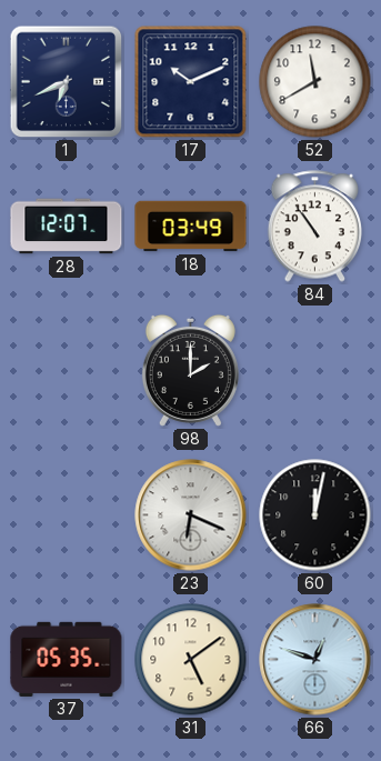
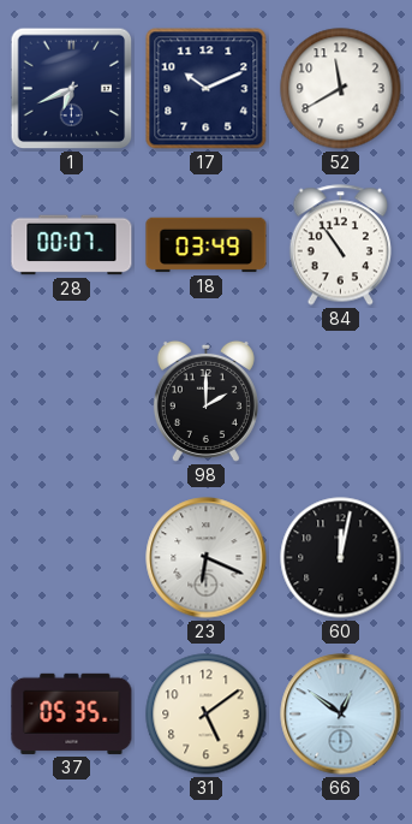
28: 12:07 -> 00:07
66: 12:48 -> 12:51
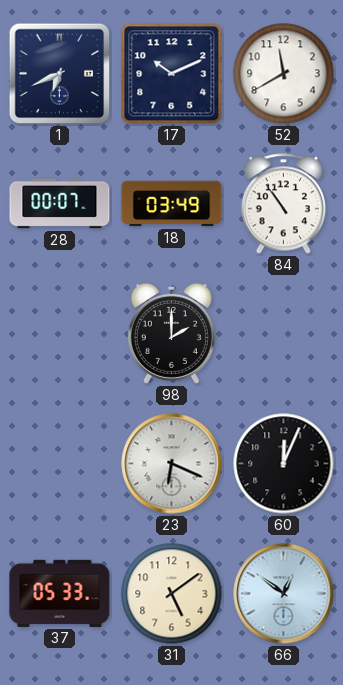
60: 12:02 -> 12:04
37: 05:35 -> 05:33
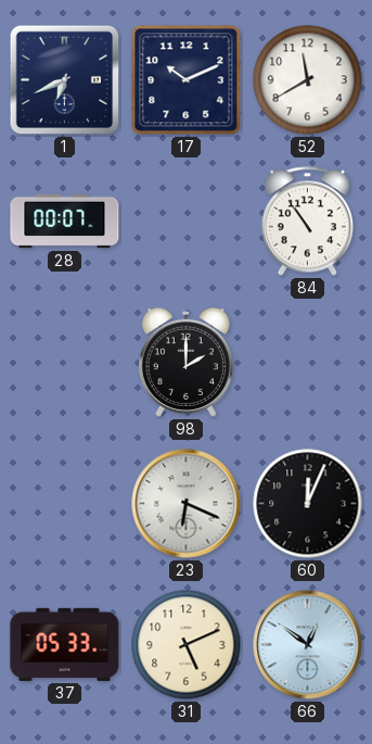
18: 03:49 -> none
31: 5:09 -> 5:11
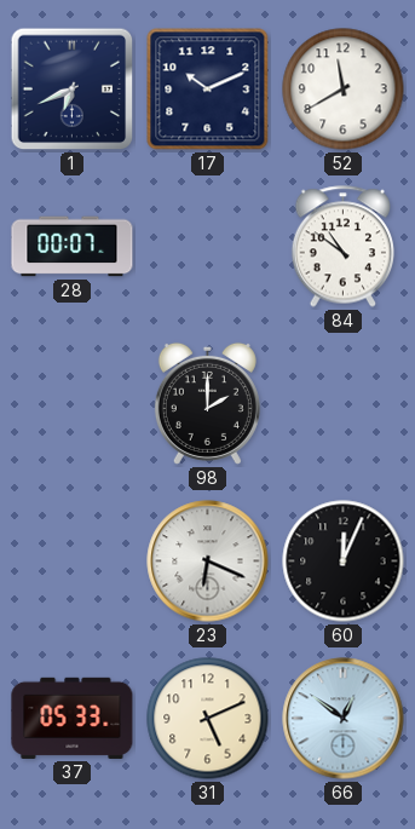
84: 10:54 -> 10:51
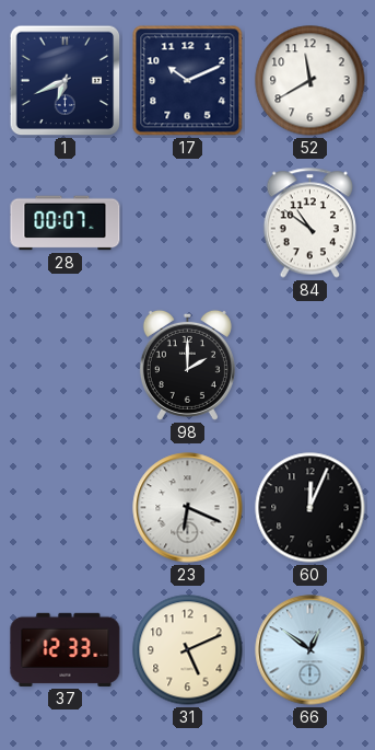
37: 05:33 -> 12:33
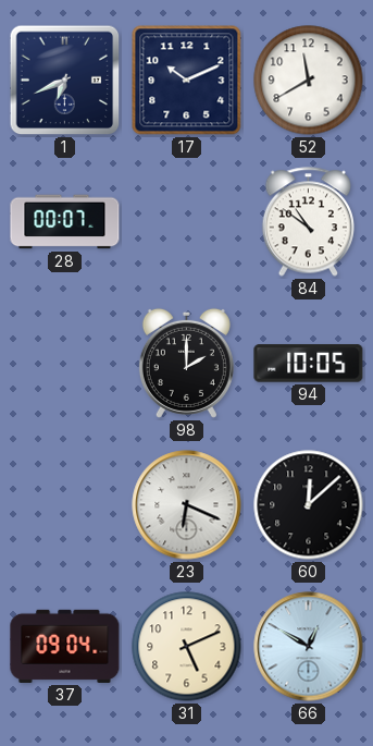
94: none -> 10:05
60: 12:04 -> 12:08
37: 12:33 -> 09:04
66: 12:51 -> 12:50
